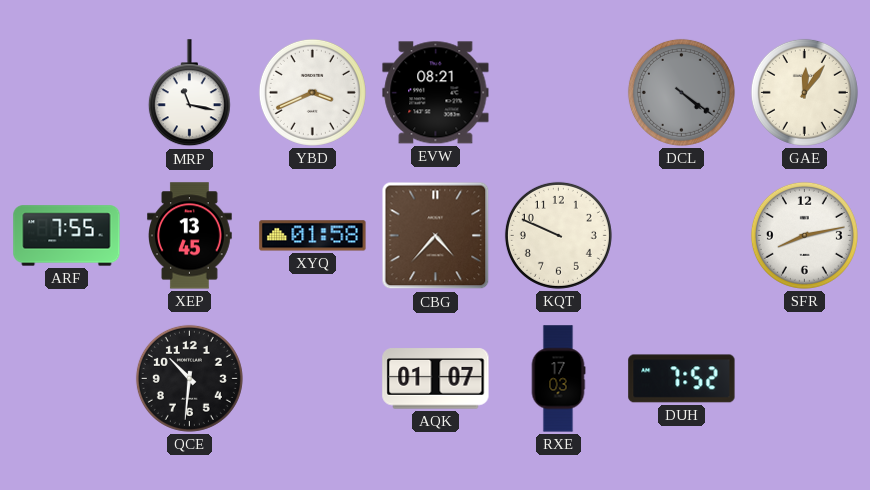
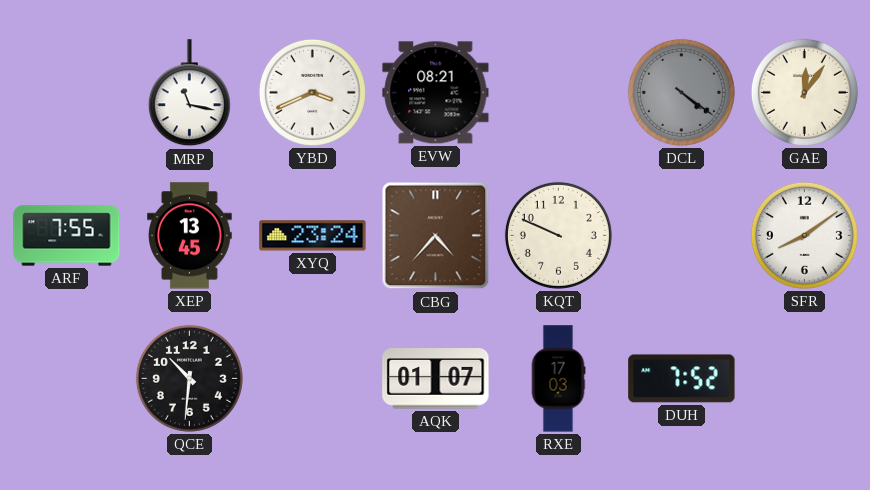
XYQ: 01:58 -> 23:24
SFR: 8:13 -> 8:09
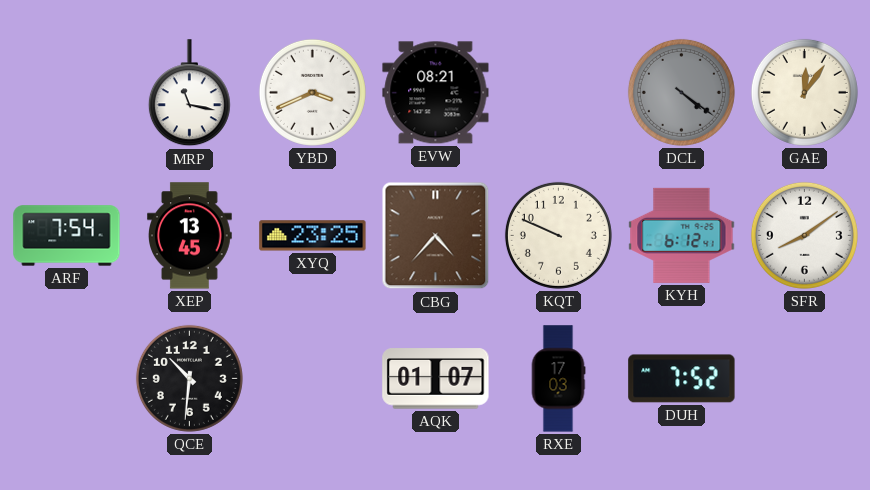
ARF: 7:55 -> 7:54
XYQ: 23:24 -> 23:25
KYH: none -> 6:12
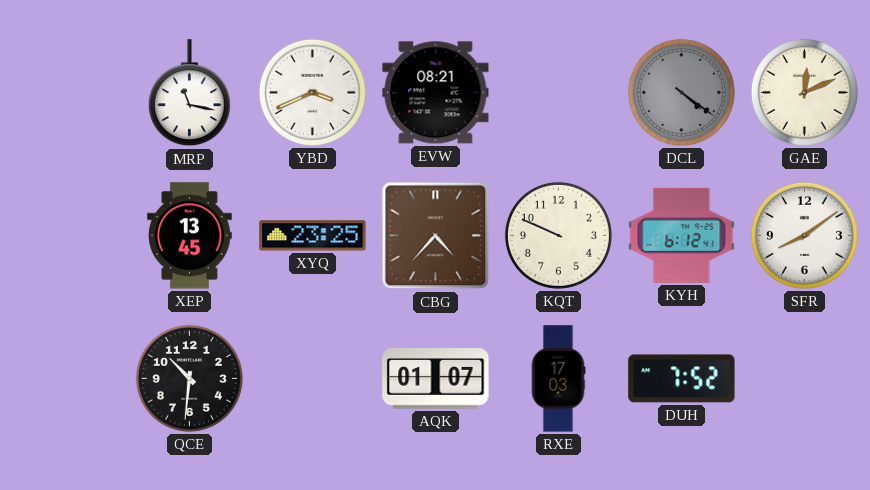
GAE: 12:06 -> 12:11
ARF: 7:54 -> none
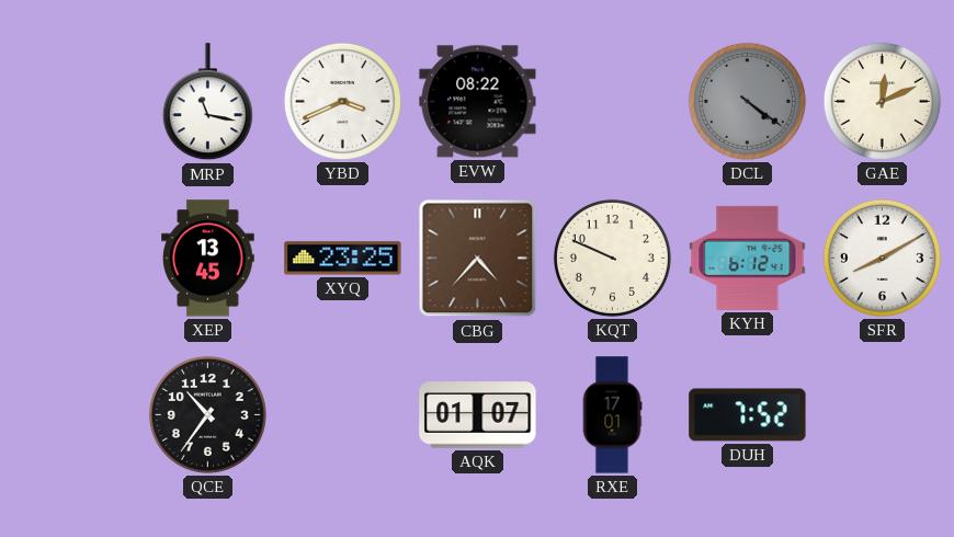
EVW: 08:21 -> 08:22
SFR: 8:09 -> 8:10
QCE: 10:31 -> 10:36
RXE: 17:03 -> 17:01
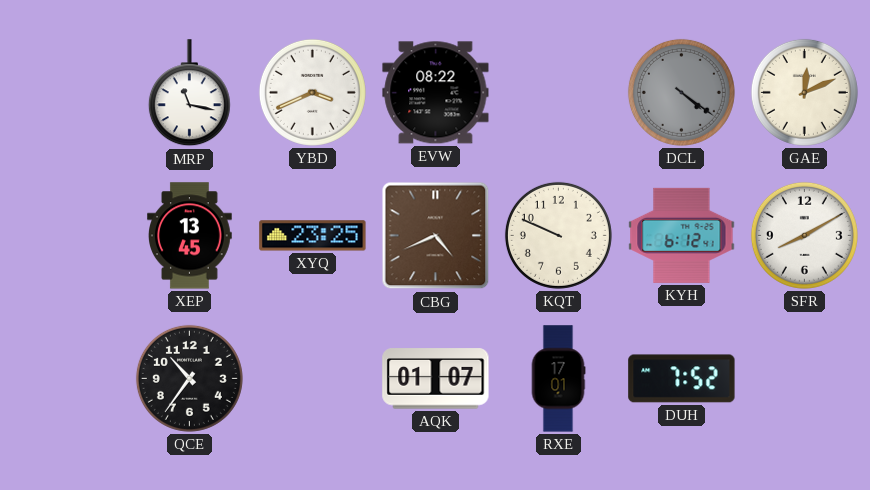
CBG: 4:37 -> 4:41
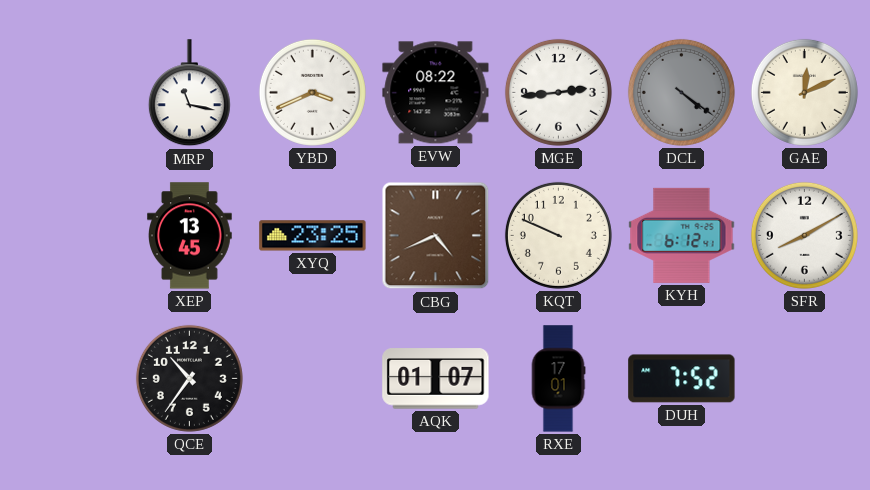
MGE: none -> 2:44
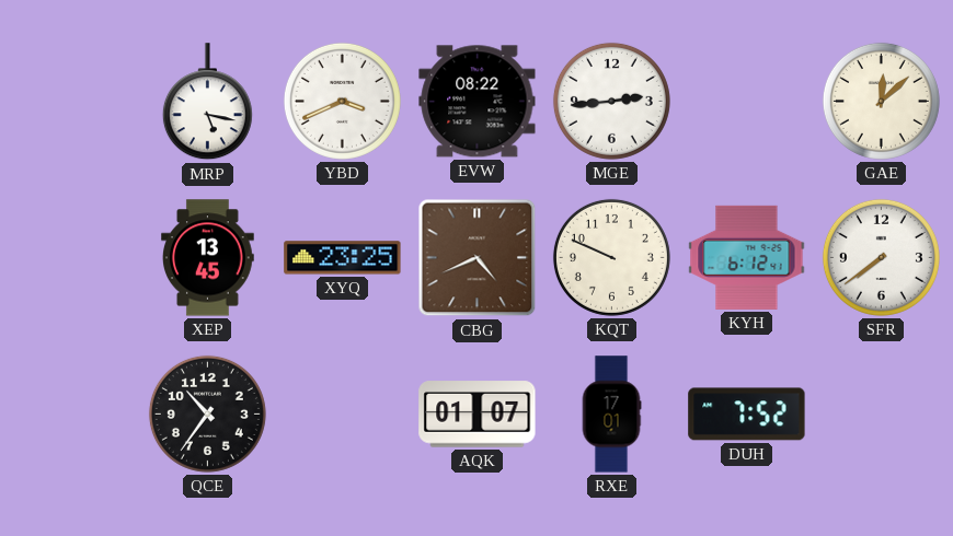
MRP: 11:17 -> 5:17
DCL: 4:21 -> none
GAE: 12:11 -> 12:08
SFR: 8:10 -> 7:39
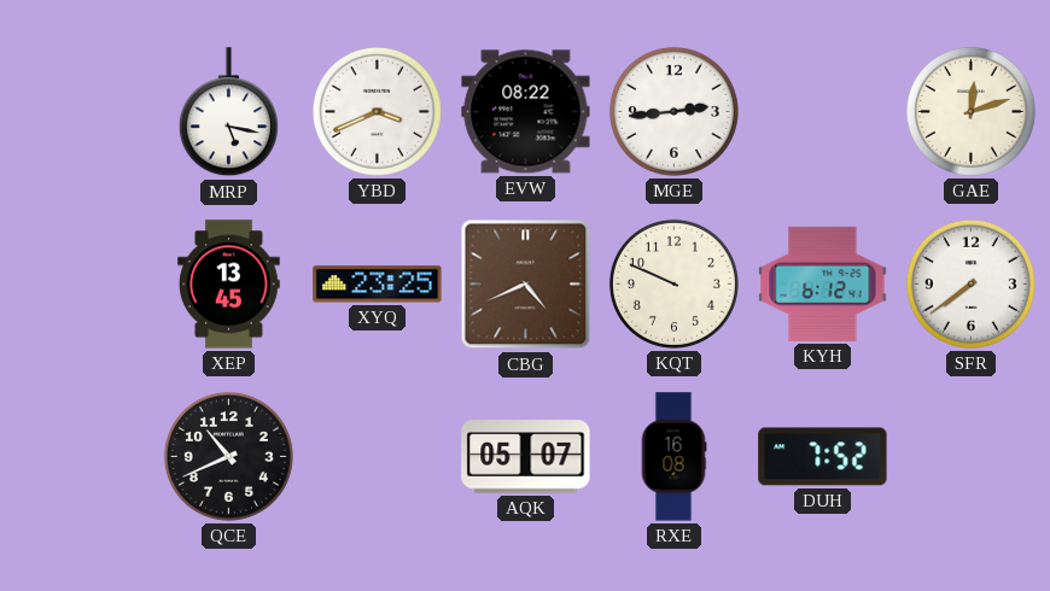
GAE: 12:08 -> 12:12
QCE: 10:36 -> 10:41
AQK: 01:07 -> 05:07
RXE: 17:01 -> 16:08
